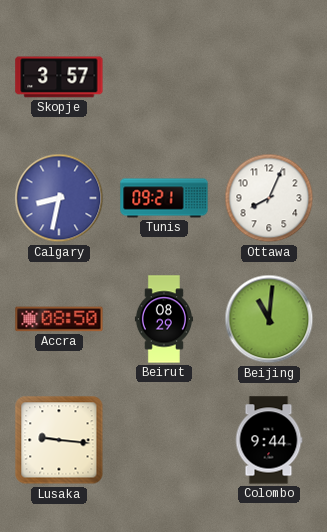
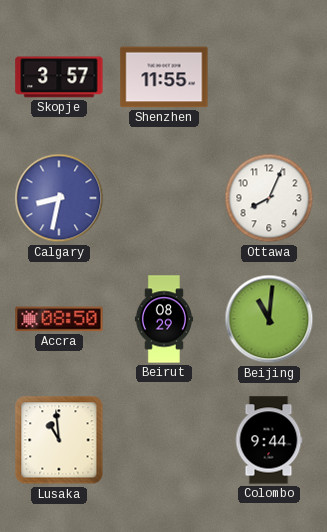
Shenzhen: none -> 11:55
Tunis: 09:21 -> none
Lusaka: 9:16 -> 10:59
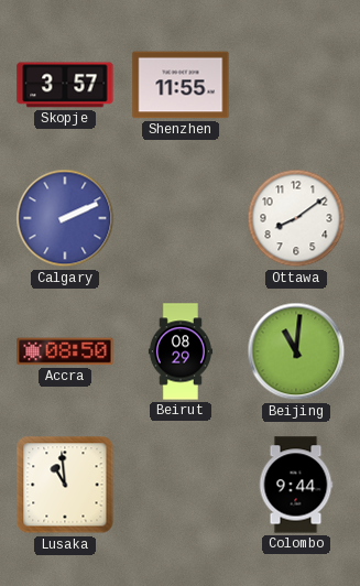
Calgary: 8:32 -> 2:11
Ottawa: 8:04 -> 8:09
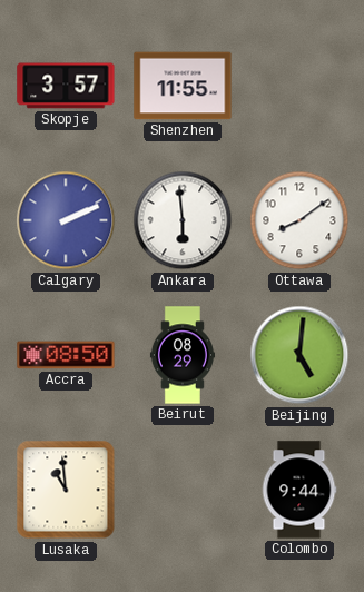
Ankara: none -> 5:59
Beijing: 11:01 -> 5:01
